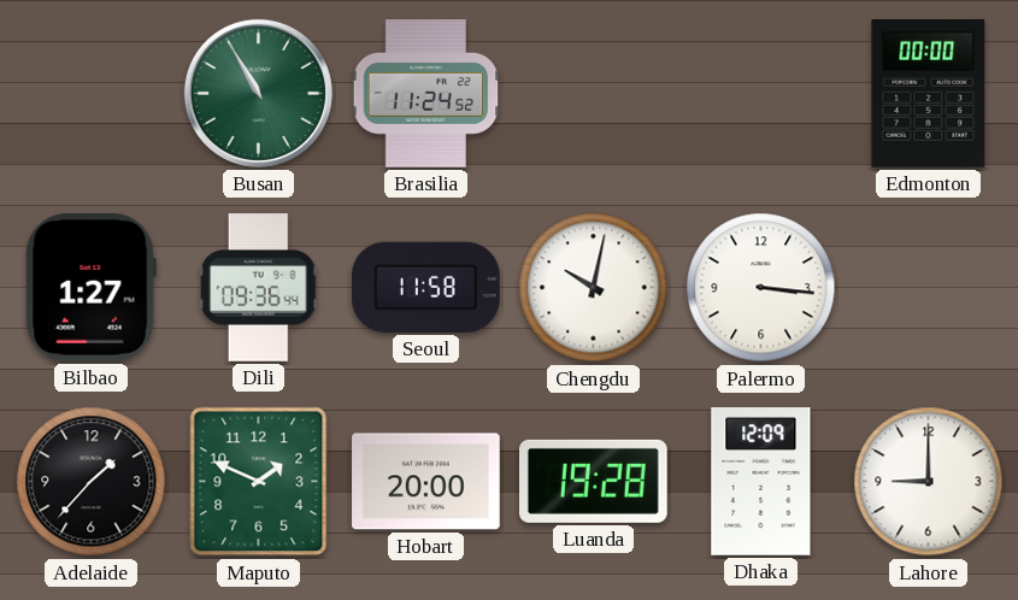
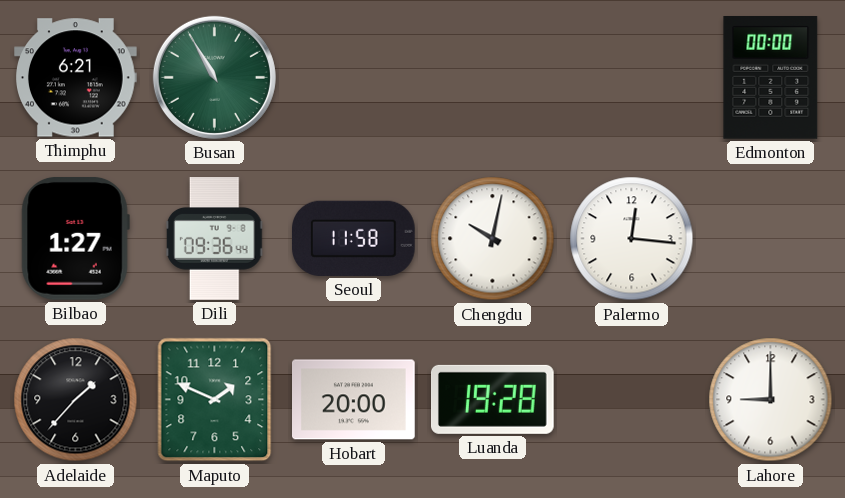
Thimphu: none -> 6:21
Brasilia: 11:24 -> none
Palermo: 3:16 -> 12:16
Dhaka: 12:09 -> none
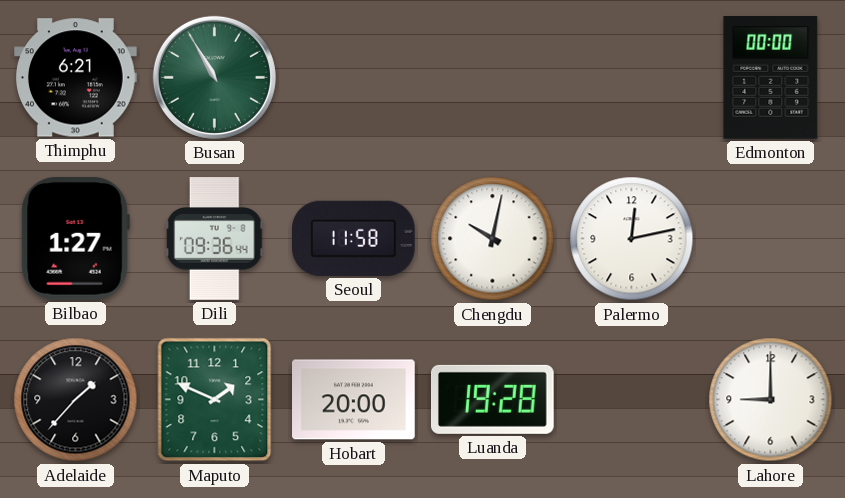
Palermo: 12:16 -> 12:13
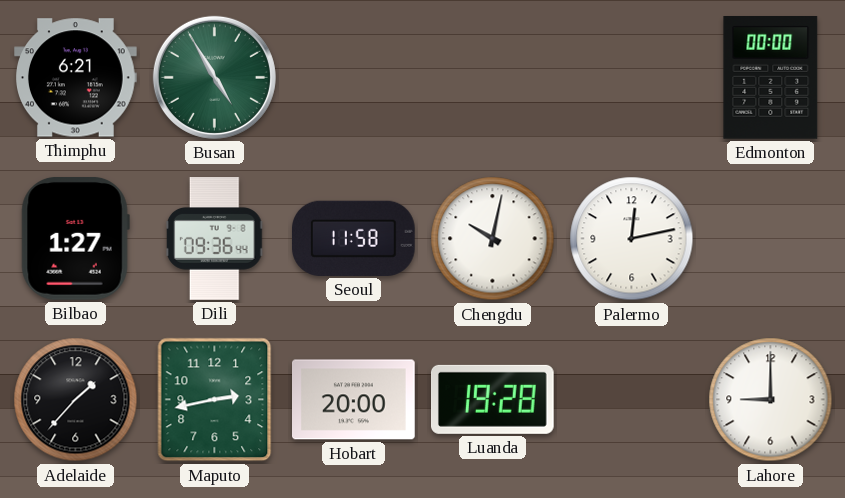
Busan: 10:55 -> 4:55
Maputo: 1:49 -> 2:43
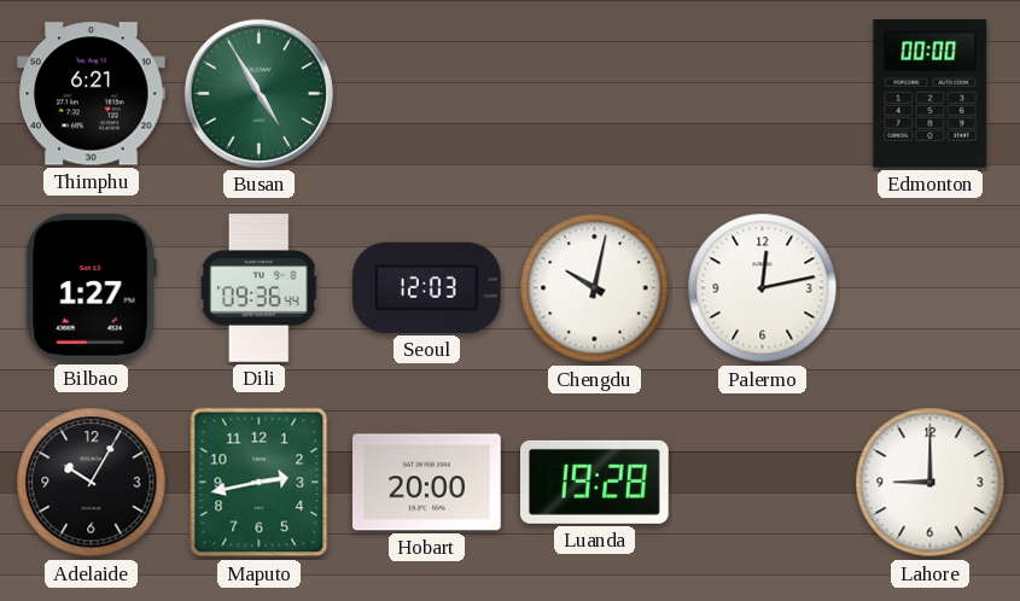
Seoul: 11:58 -> 12:03
Adelaide: 1:37 -> 10:05
